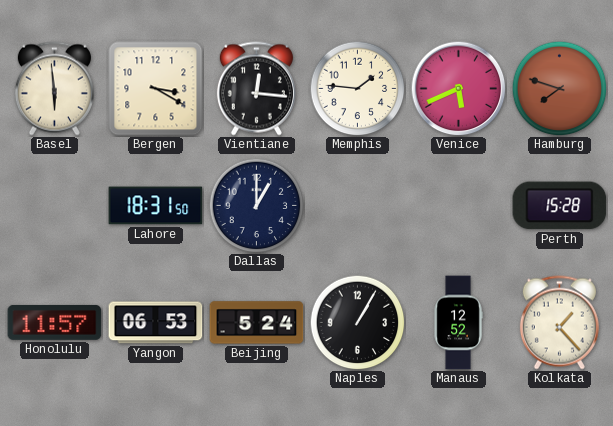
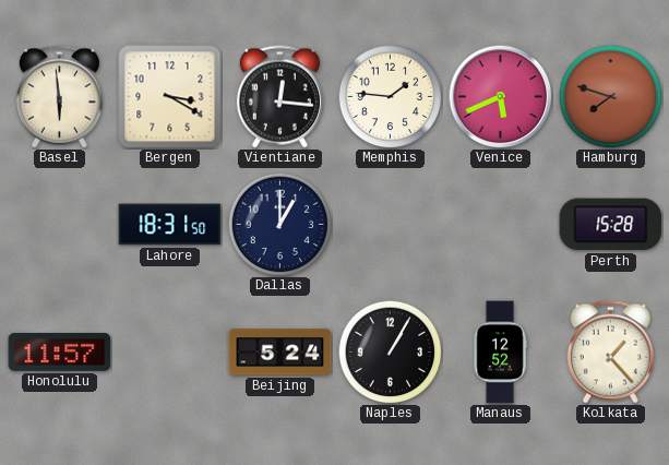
Yangon: 06:53 -> none
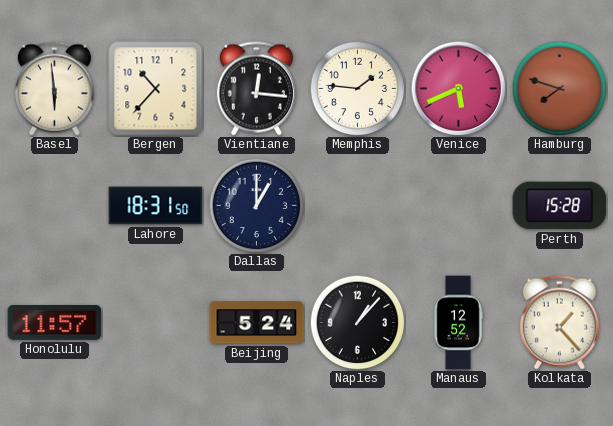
Bergen: 3:20 -> 10:37
Naples: 1:05 -> 1:07
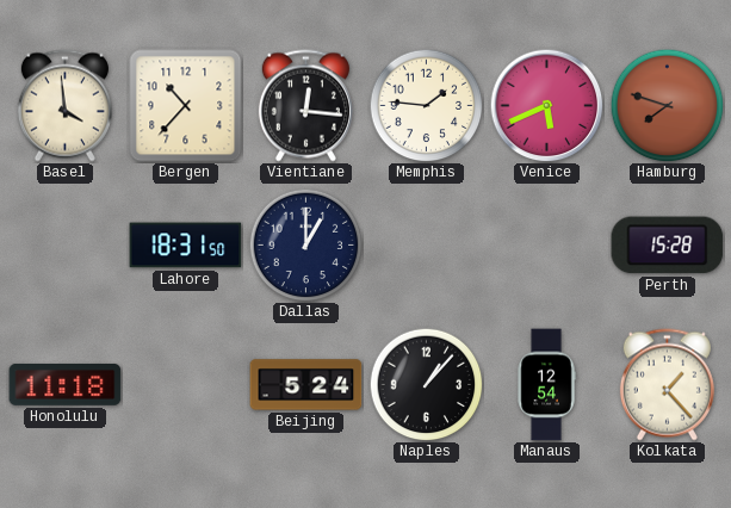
Basel: 5:59 -> 3:59
Honolulu: 11:57 -> 11:18
Manaus: 12:52 -> 12:54
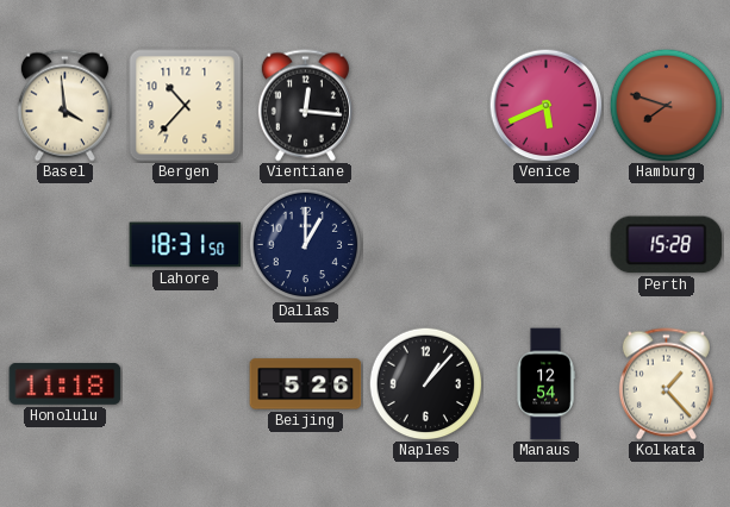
Memphis: 1:46 -> none
Beijing: 5:24 -> 5:26
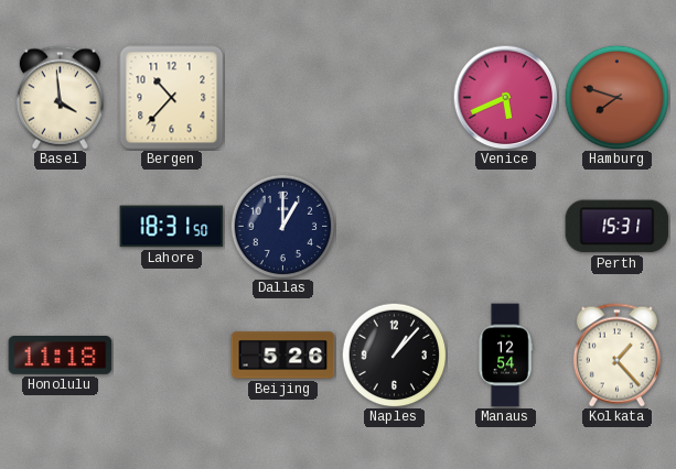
Vientiane: 12:16 -> none
Perth: 15:28 -> 15:31
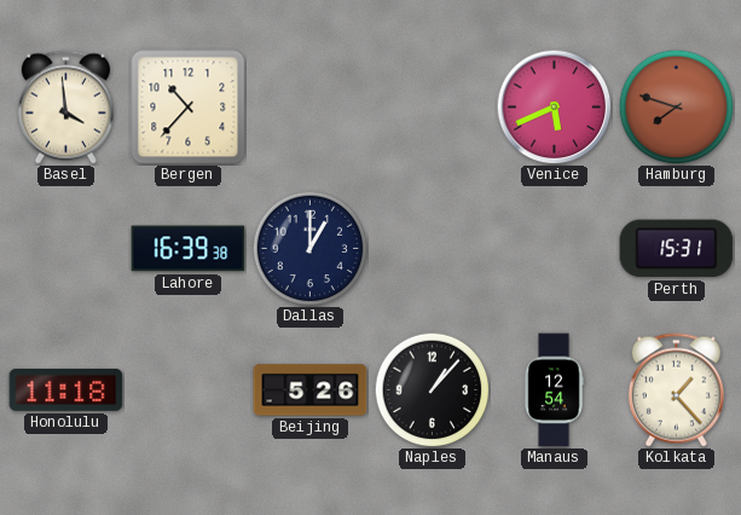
Lahore: 18:31 -> 16:39
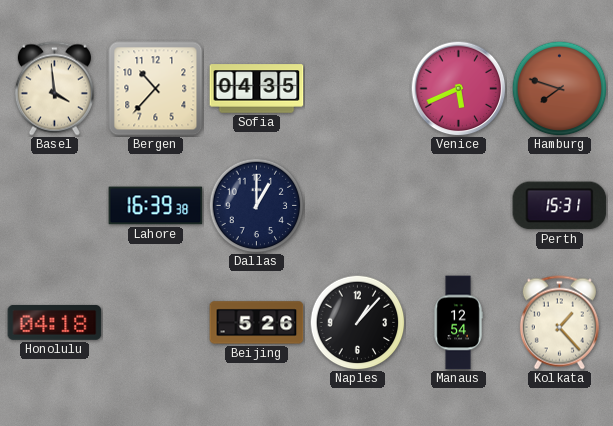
Sofia: none -> 04:35
Honolulu: 11:18 -> 04:18
